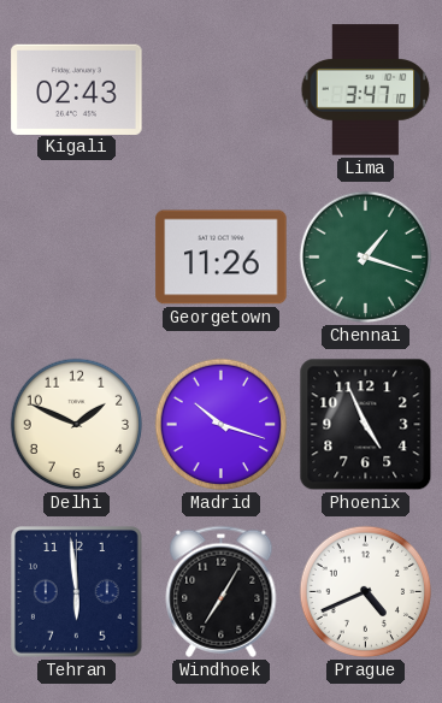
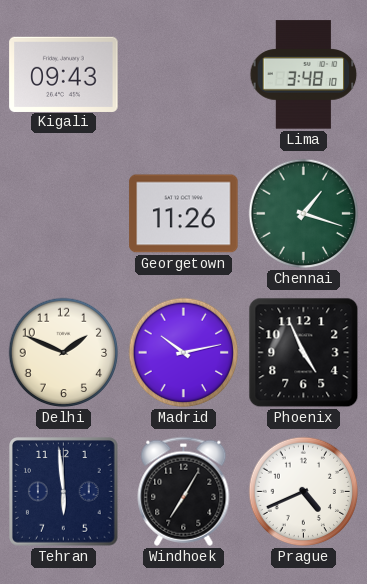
Kigali: 02:43 -> 09:43
Lima: 3:47 -> 3:48
Madrid: 10:18 -> 10:13
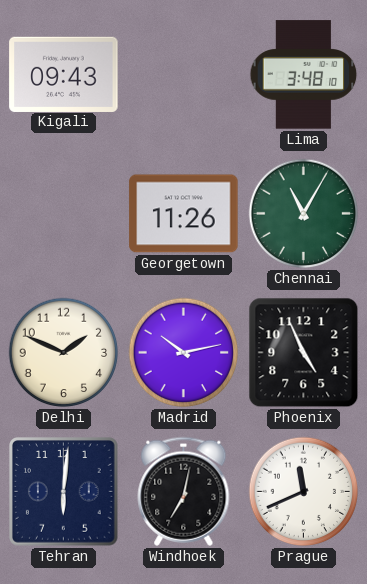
Chennai: 1:18 -> 11:05
Tehran: 5:59 -> 6:01
Windhoek: 7:05 -> 7:02
Prague: 4:41 -> 11:41
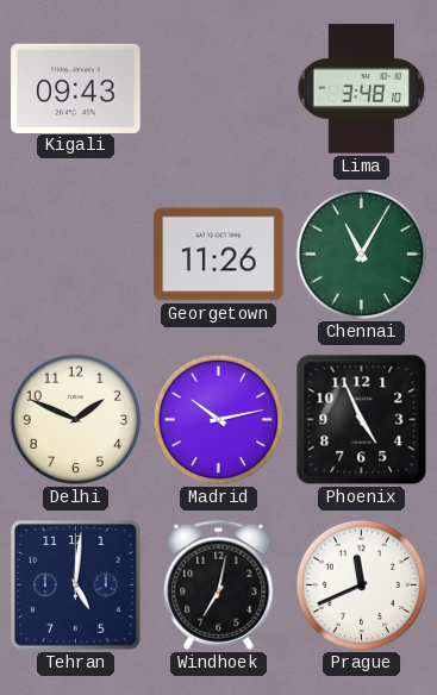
Tehran: 6:01 -> 5:01
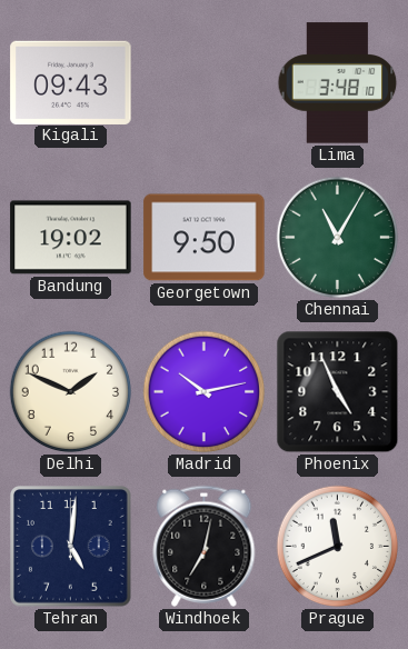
Bandung: none -> 19:02
Georgetown: 11:26 -> 9:50
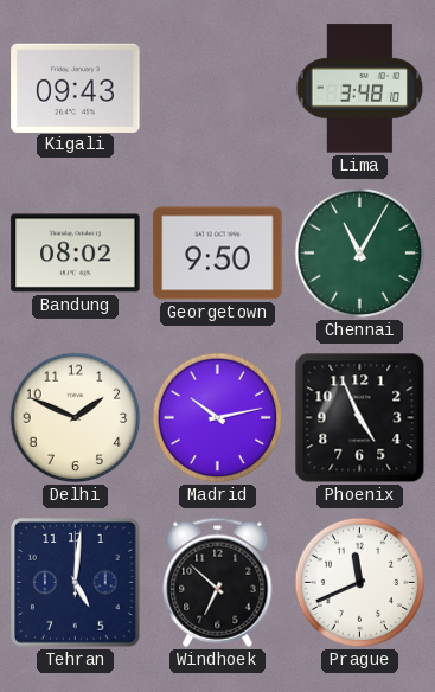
Bandung: 19:02 -> 08:02
Windhoek: 7:02 -> 6:52
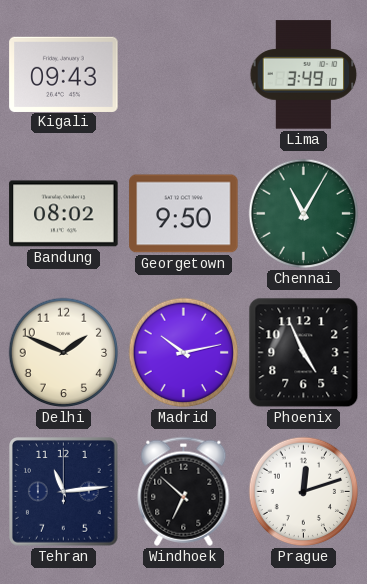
Lima: 3:48 -> 3:49
Tehran: 5:01 -> 11:14
Prague: 11:41 -> 12:12
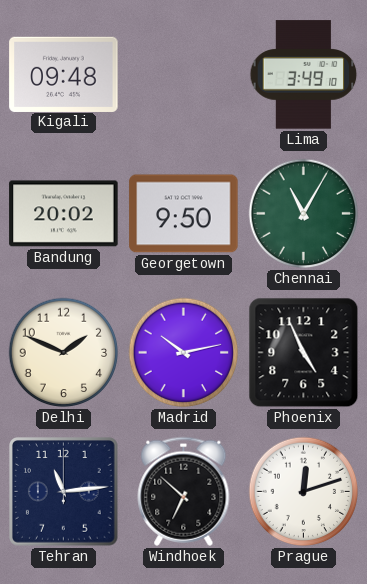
Kigali: 09:43 -> 09:48
Bandung: 08:02 -> 20:02
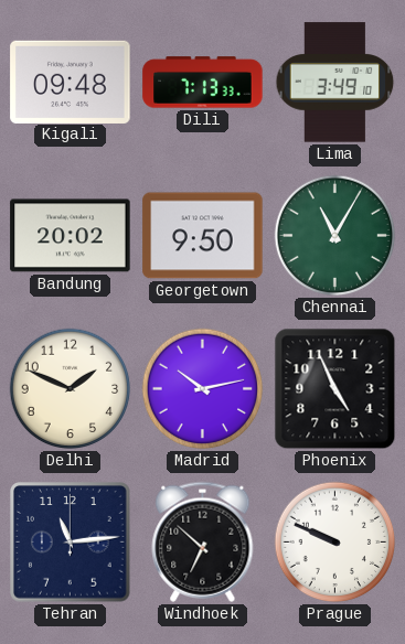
Dili: none -> 7:13
Prague: 12:12 -> 9:49
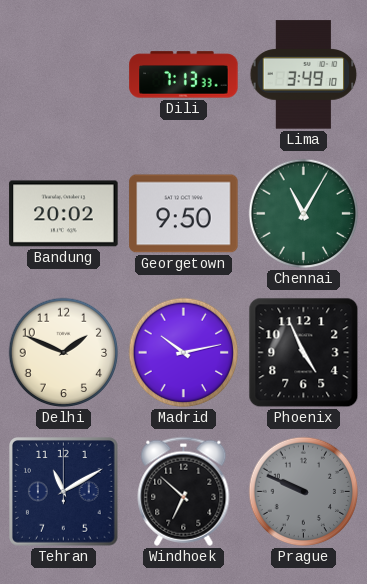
Kigali: 09:48 -> none
Tehran: 11:14 -> 11:10
Prague dial: white -> grey
